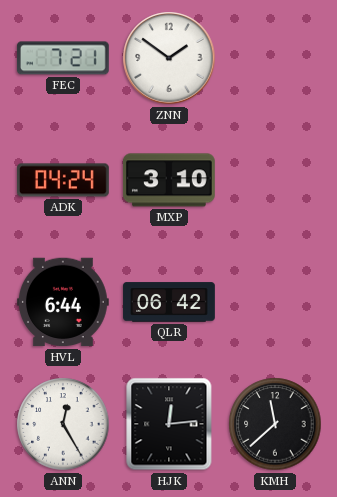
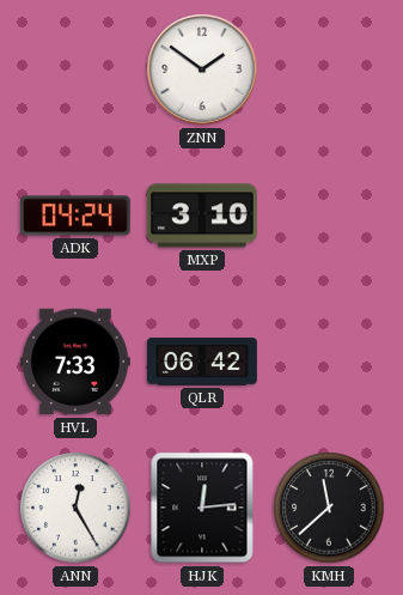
FEC: 7:21 -> none
HVL: 6:44 -> 7:33
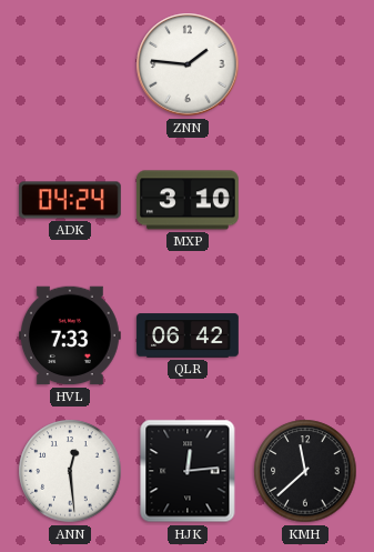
ZNN: 1:51 -> 1:46
ANN: 12:25 -> 12:29
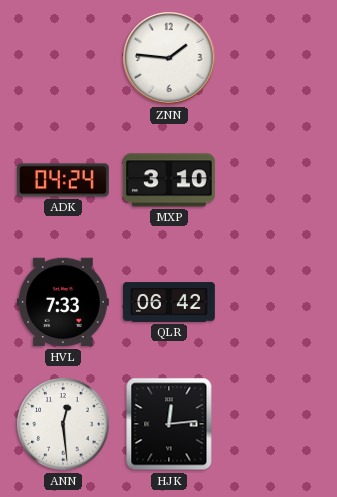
KMH: 11:38 -> none
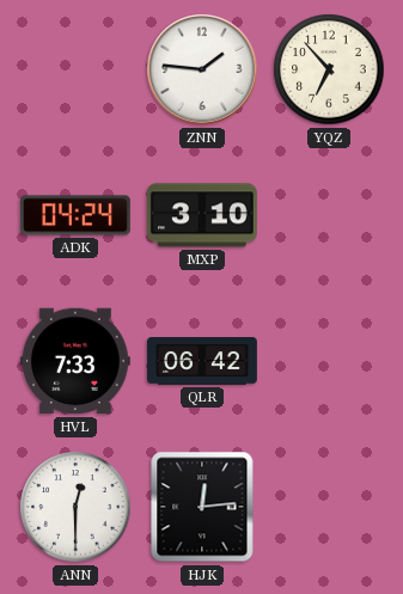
YQZ: none -> 6:53
ANN: 12:29 -> 12:30
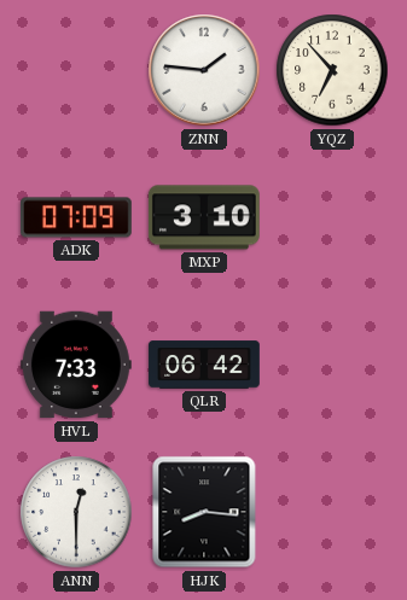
ADK: 04:24 -> 07:09
HJK: 12:14 -> 8:16
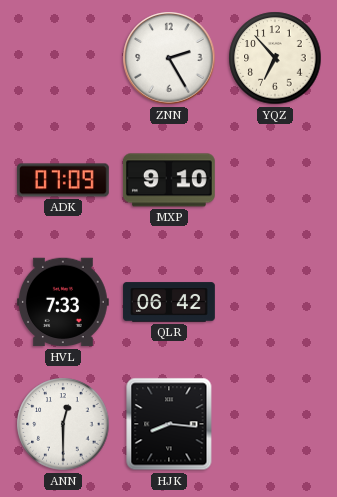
ZNN: 1:46 -> 2:25
MXP: 3:10 -> 9:10
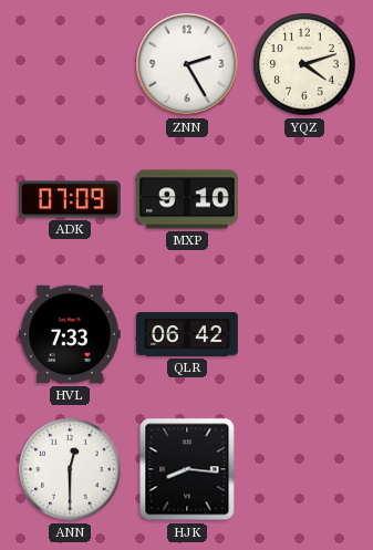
YQZ: 6:53 -> 4:12
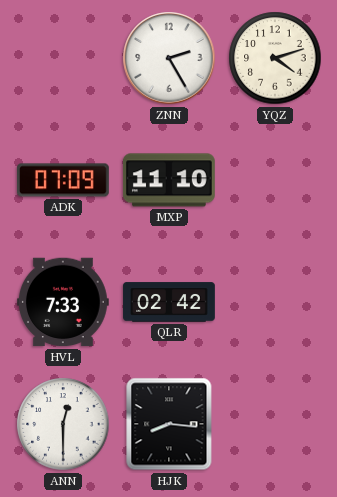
MXP: 9:10 -> 11:10
QLR: 06:42 -> 02:42
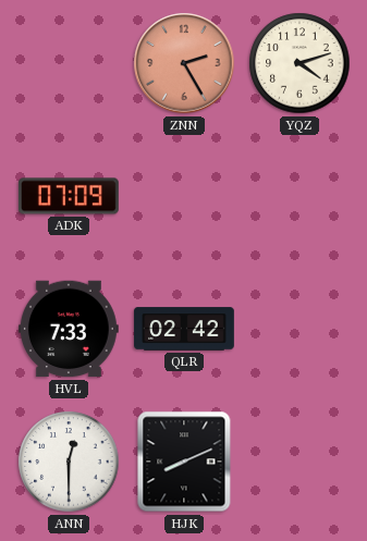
ZNN dial: white -> salmon
MXP: 11:10 -> none
HJK: 8:16 -> 8:11
